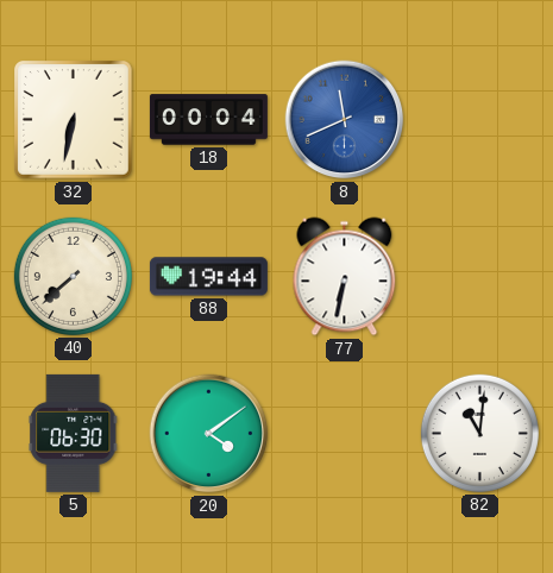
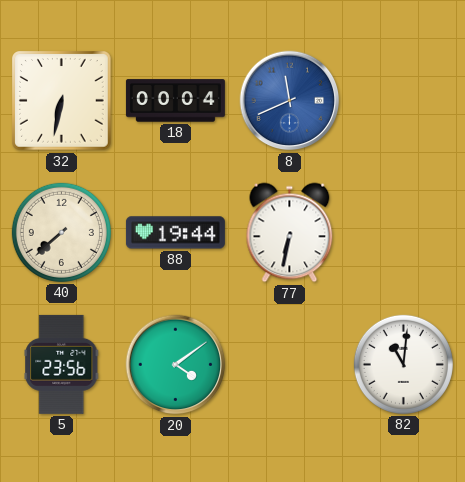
5: 06:30 -> 23:56
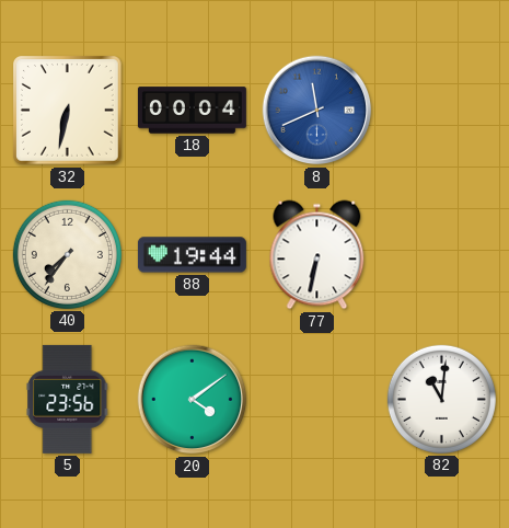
40: 7:38 -> 7:36
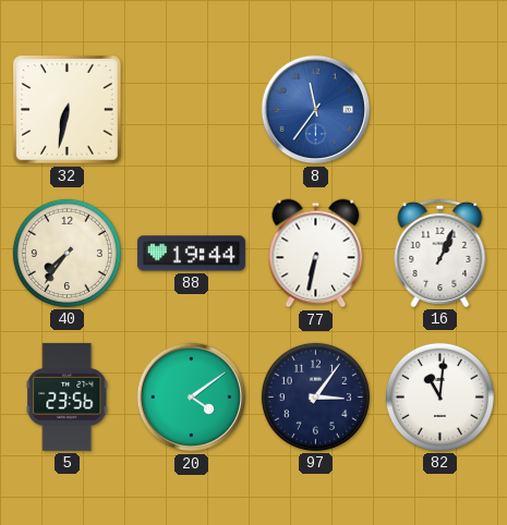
18: 00:04 -> none
8: 11:41 -> 11:36
16: none -> 1:04
97: none -> 3:06
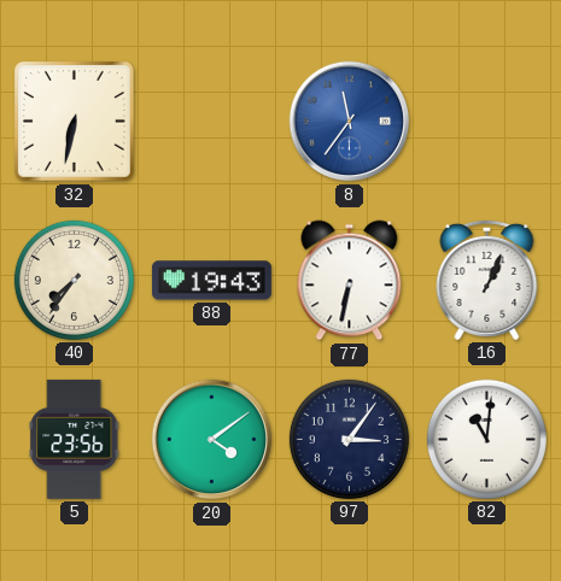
88: 19:44 -> 19:43
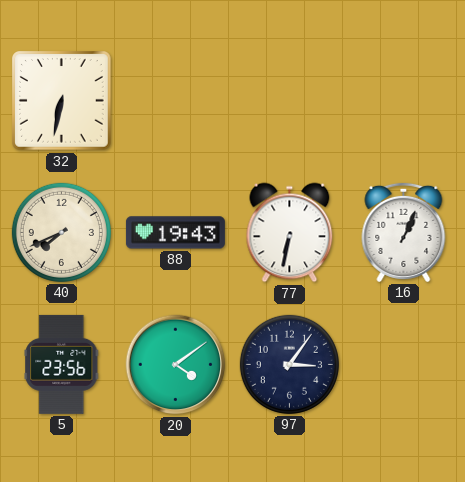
8: 11:36 -> none
40: 7:36 -> 7:41
82: 11:01 -> none
